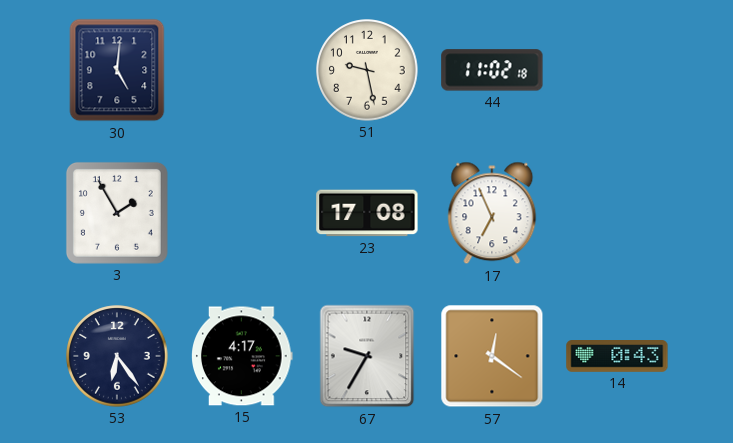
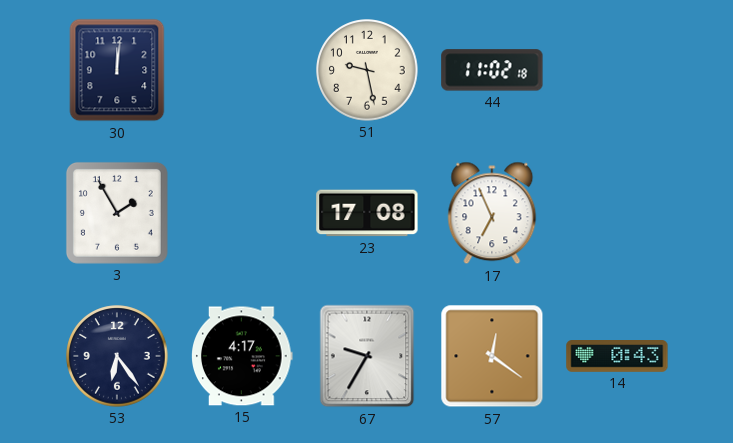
30: 5:01 -> 12:01
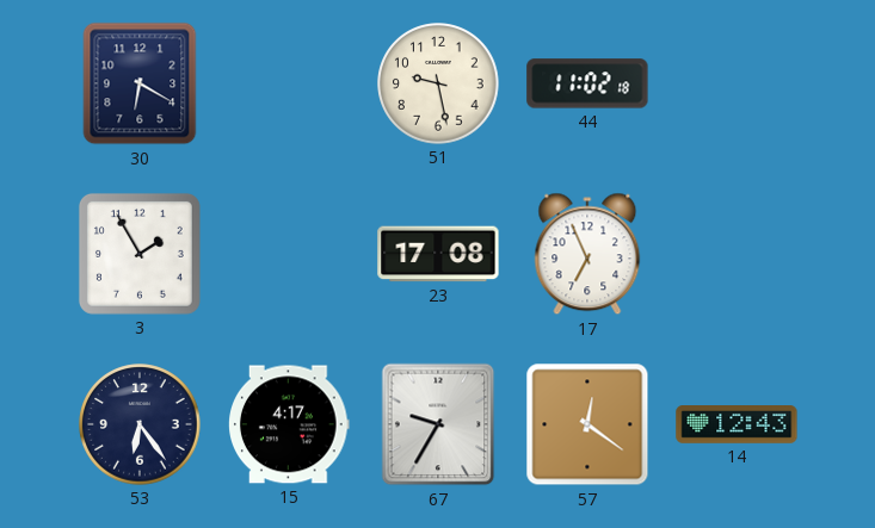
30: 12:01 -> 6:20
14: 0:43 -> 12:43
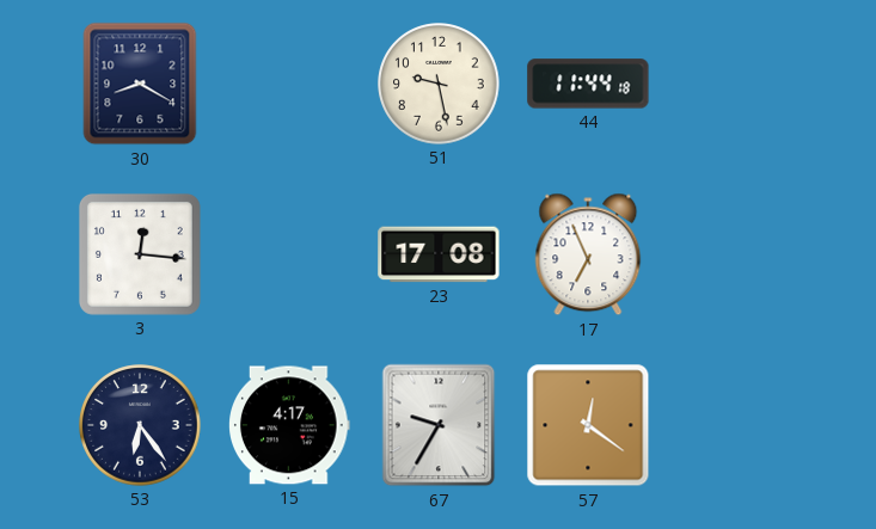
30: 6:20 -> 8:20
44: 11:02 -> 11:44
3: 1:55 -> 12:16
14: 12:43 -> none
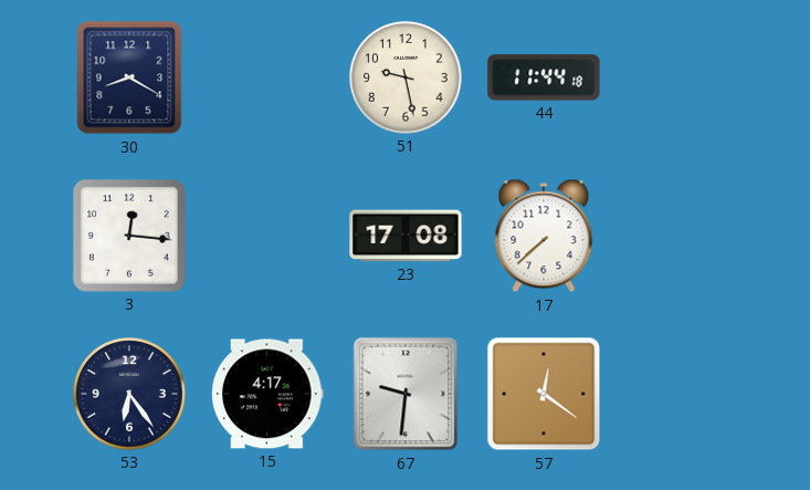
17: 6:56 -> 7:38
67: 9:35 -> 9:31
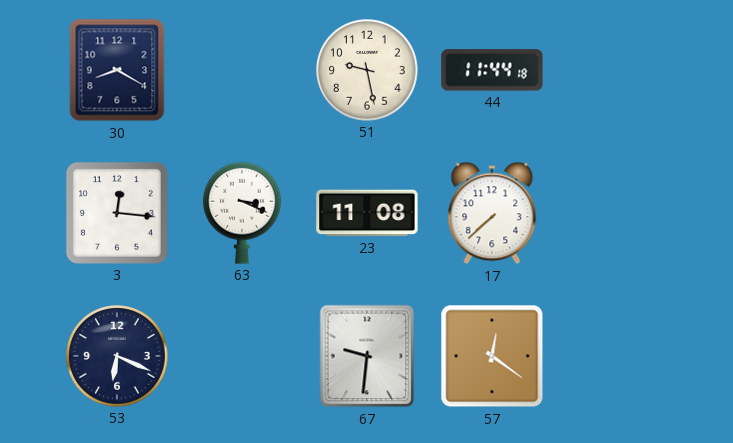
63: none -> 3:19
23: 17:08 -> 11:08
53: 6:24 -> 6:19
15: 4:17 -> none
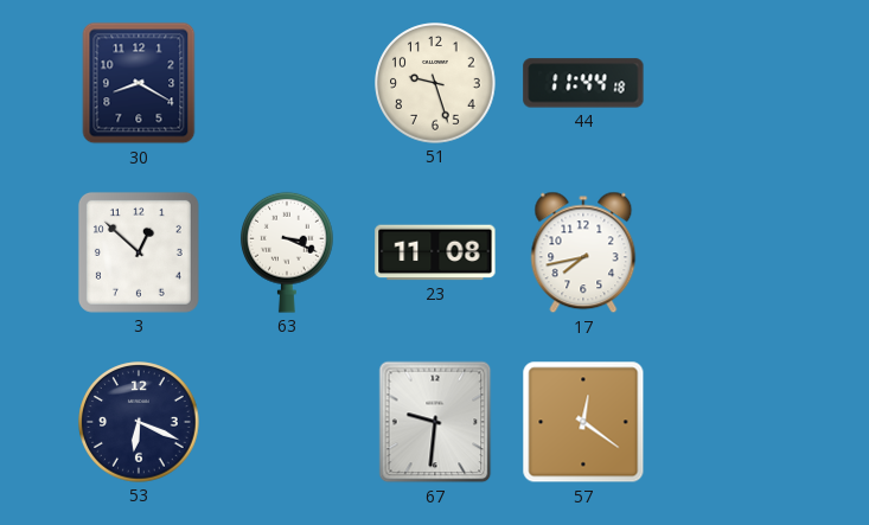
51: 9:28 -> 9:27
3: 12:16 -> 12:52
17: 7:38 -> 7:43
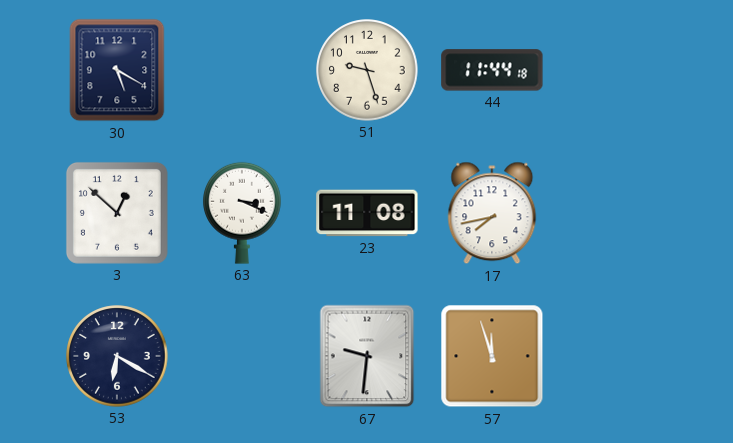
30: 8:20 -> 5:20
53: 6:19 -> 6:20
57: 12:21 -> 11:57
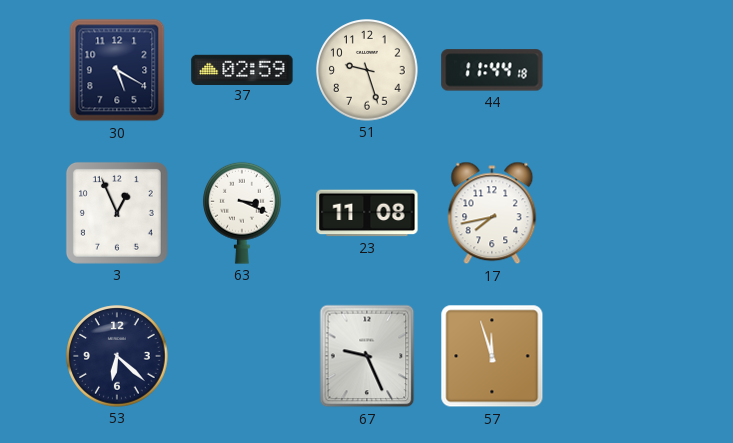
37: none -> 02:59
3: 12:52 -> 12:56
53: 6:20 -> 6:22
67: 9:31 -> 9:26
